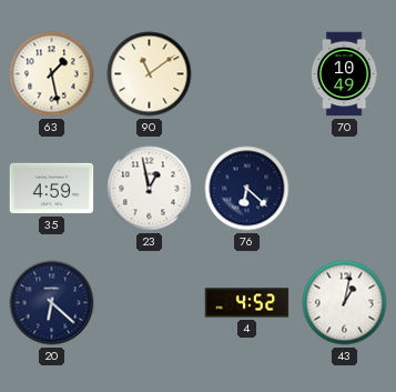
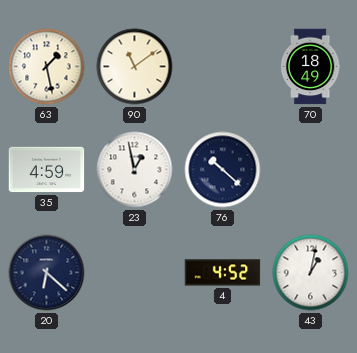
70: 10:49 -> 18:49
76: 6:22 -> 10:22
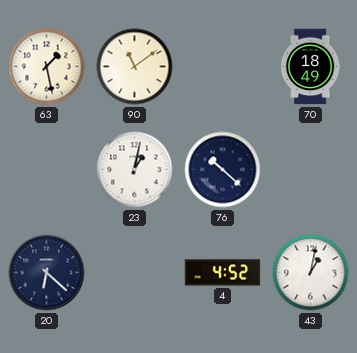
35: 4:59 -> none
23: 12:58 -> 1:02
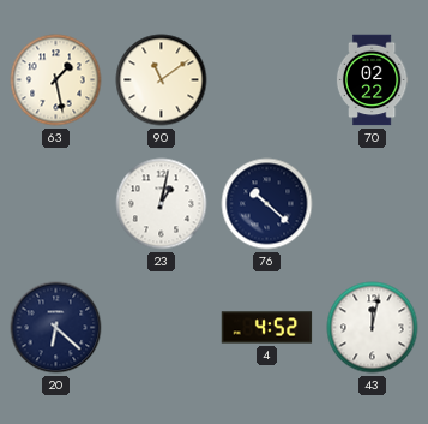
70: 18:49 -> 02:22
43: 1:02 -> 12:02
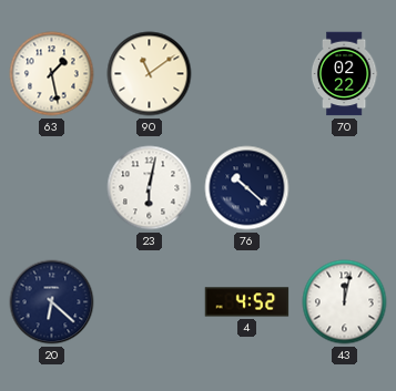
23: 1:02 -> 6:02
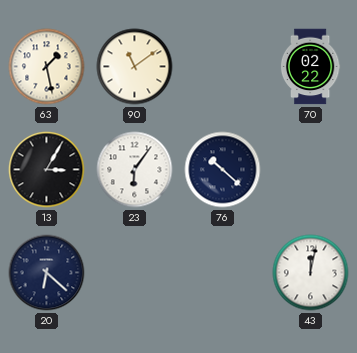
13: none -> 3:05
23: 6:02 -> 6:06
4: 4:52 -> none
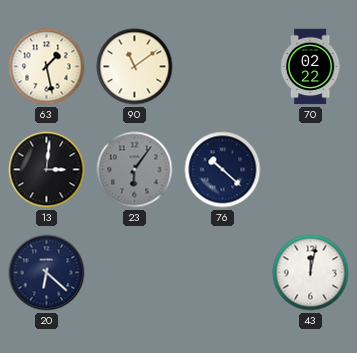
13: 3:05 -> 3:01
23 dial: white -> grey
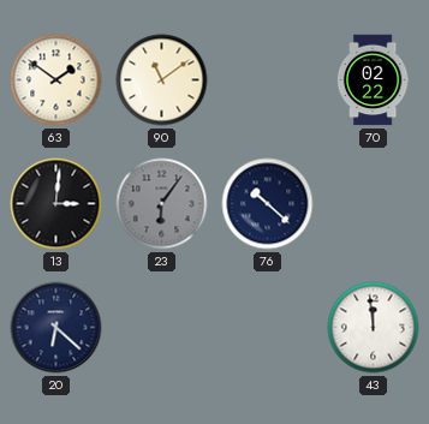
63: 1:28 -> 1:51
43: 12:02 -> 11:59
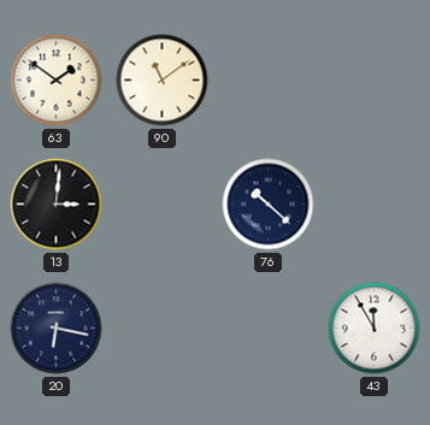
70: 02:22 -> none
23: 6:06 -> none
20: 6:22 -> 6:17
43: 11:59 -> 11:55
